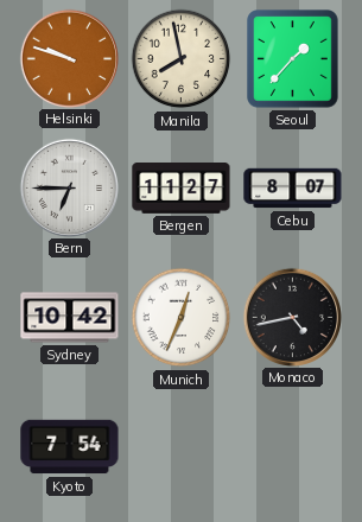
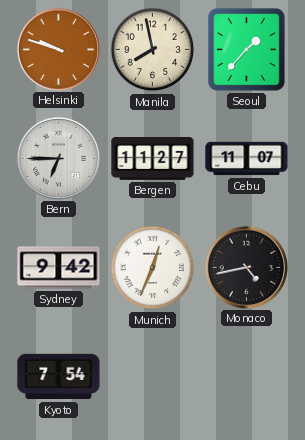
Cebu: 8:07 -> 11:07
Sydney: 10:42 -> 9:42
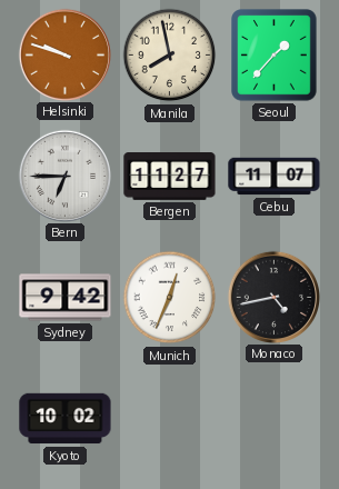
Kyoto: 7:54 -> 10:02
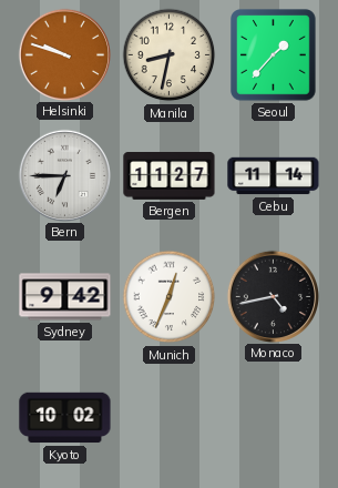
Manila: 7:58 -> 8:32
Cebu: 11:07 -> 11:14
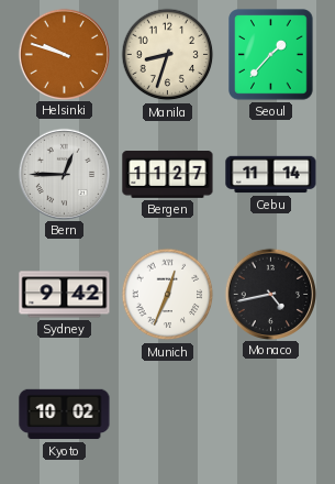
Manila: 8:32 -> 8:33
Bern: 6:45 -> 12:45
